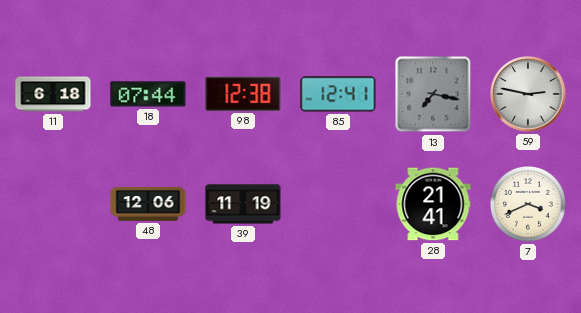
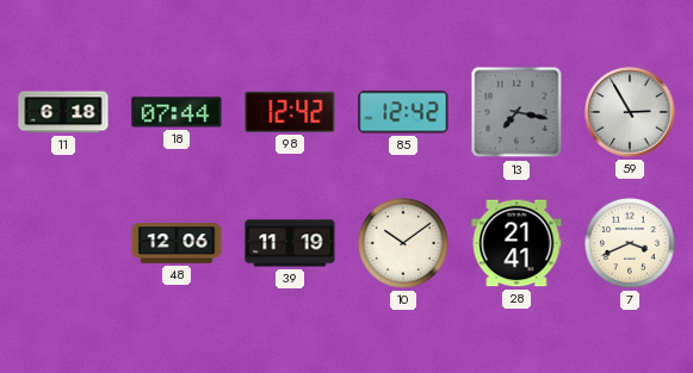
98: 12:38 -> 12:42
85: 12:41 -> 12:42
59: 2:47 -> 2:55
10: none -> 10:09
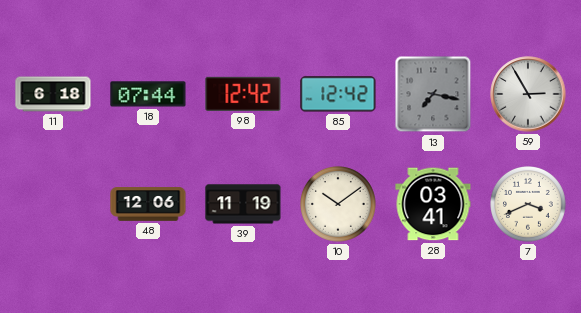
28: 21:41 -> 03:41
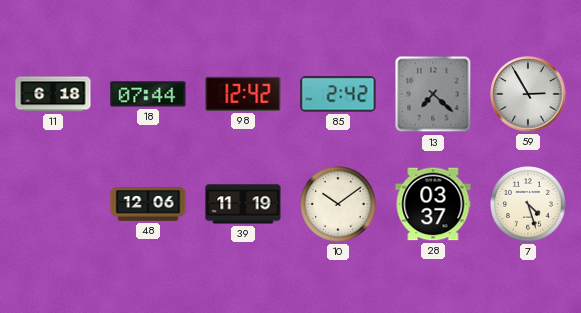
85: 12:42 -> 2:42
13: 7:17 -> 7:22
28: 03:41 -> 03:37
7: 3:41 -> 4:27
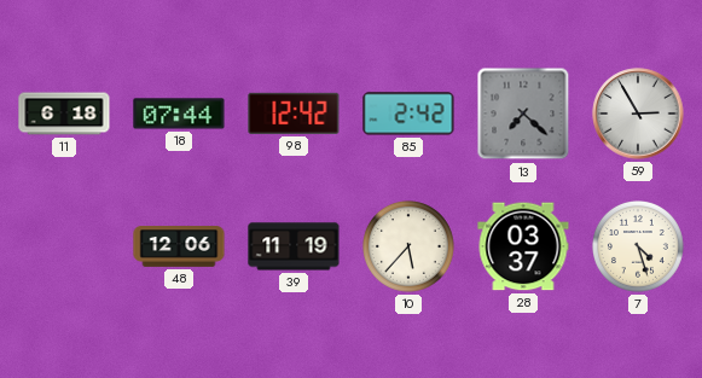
10: 10:09 -> 5:37
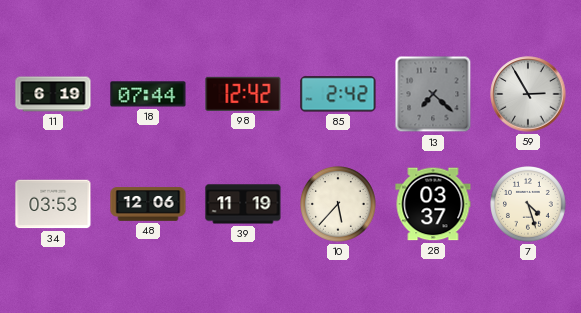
11: 6:18 -> 6:19
34: none -> 03:53
